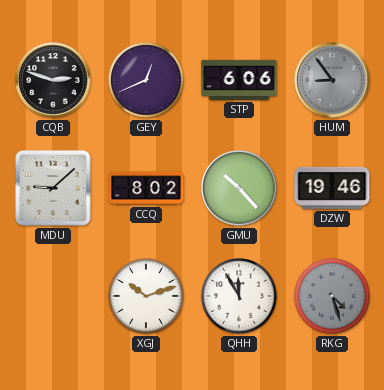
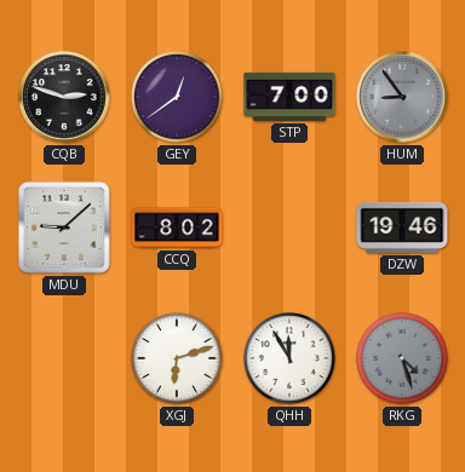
GEY: 12:41 -> 12:39
STP: 6:06 -> 7:00
GMU: 10:23 -> none
XGJ: 10:12 -> 6:12
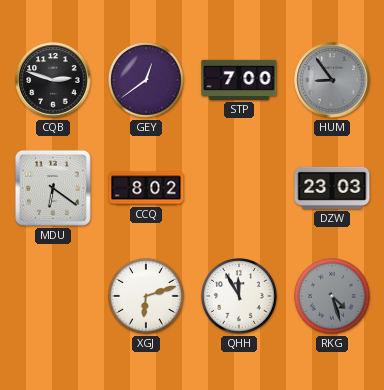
MDU: 9:08 -> 6:21
DZW: 19:46 -> 23:03
